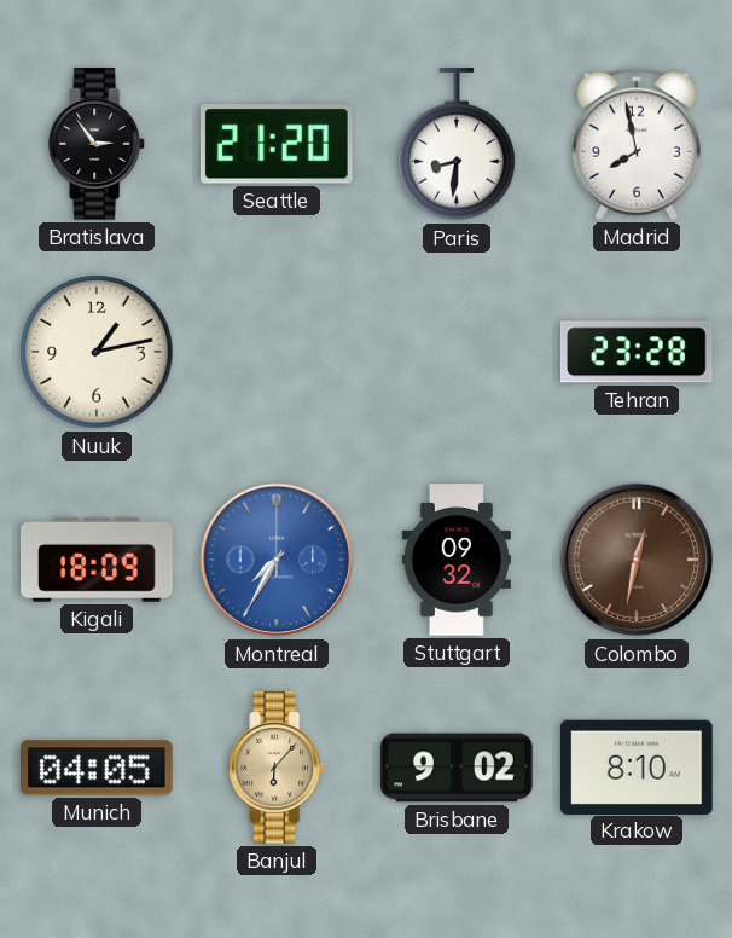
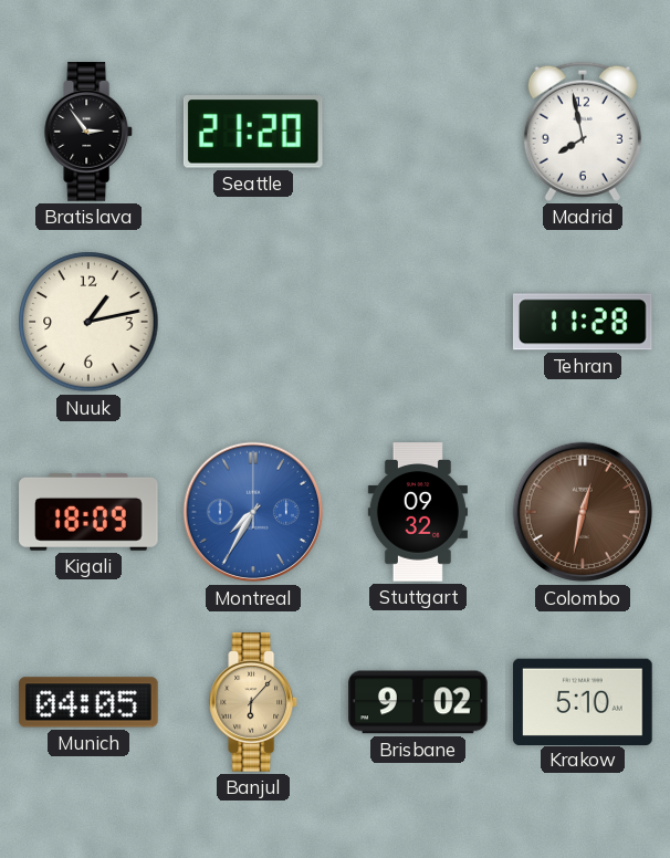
Paris: 8:31 -> none
Tehran: 23:28 -> 11:28
Krakow: 8:10 -> 5:10
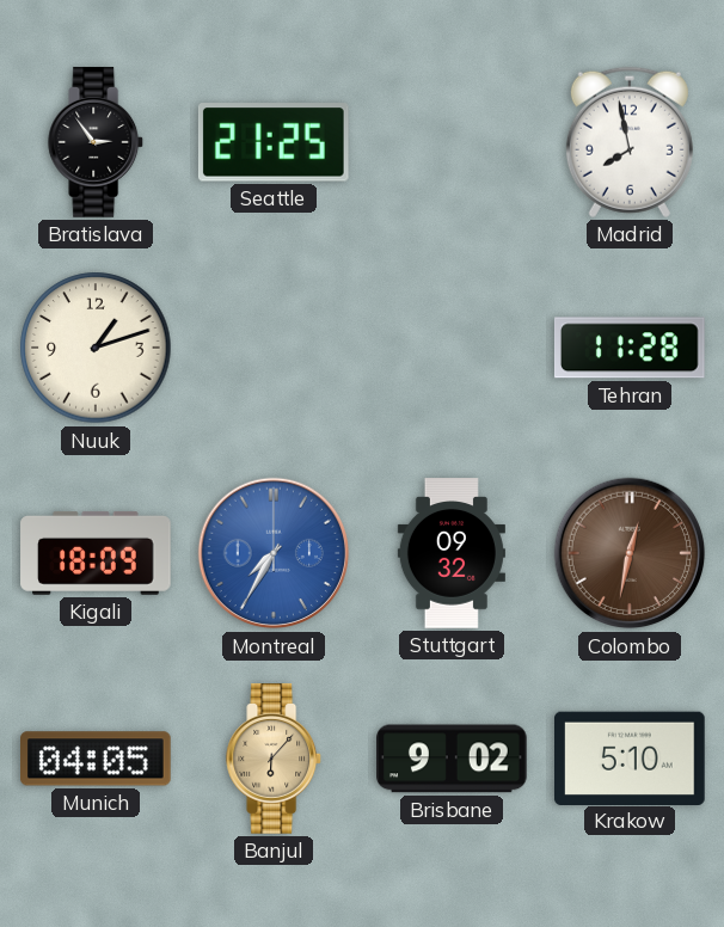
Seattle: 21:20 -> 21:25
Nuuk: 1:13 -> 1:12
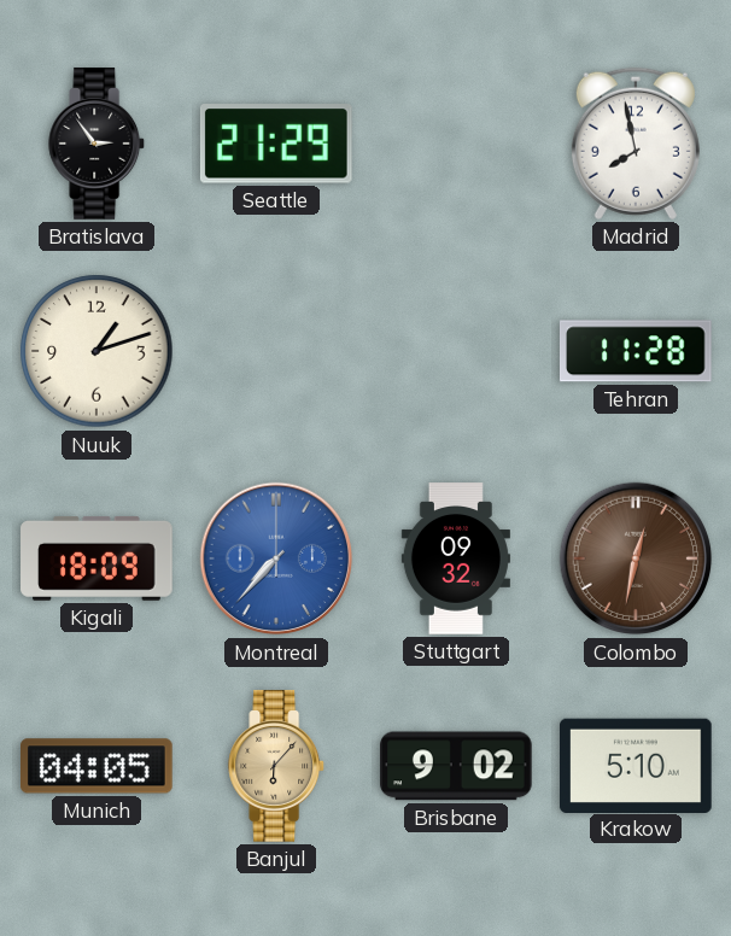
Seattle: 21:25 -> 21:29
Montreal: 7:35 -> 7:37
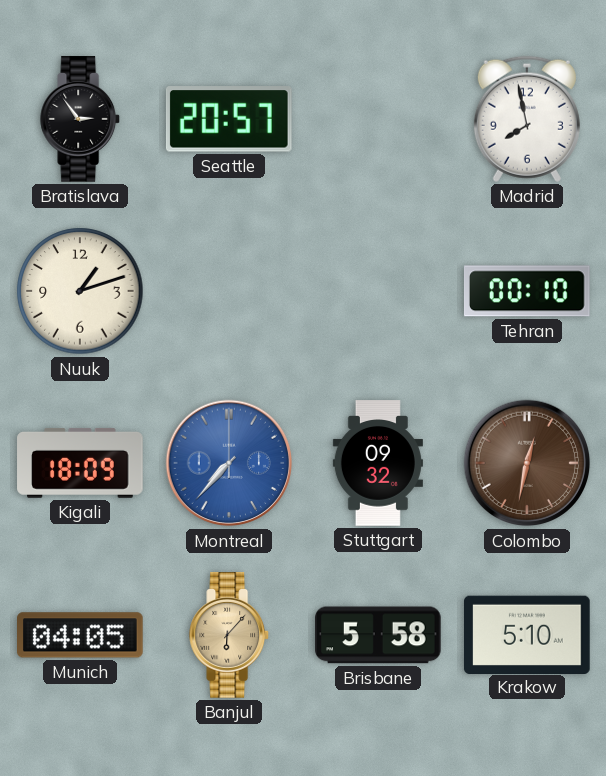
Seattle: 21:29 -> 20:57
Tehran: 11:28 -> 00:10
Brisbane: 9:02 -> 5:58
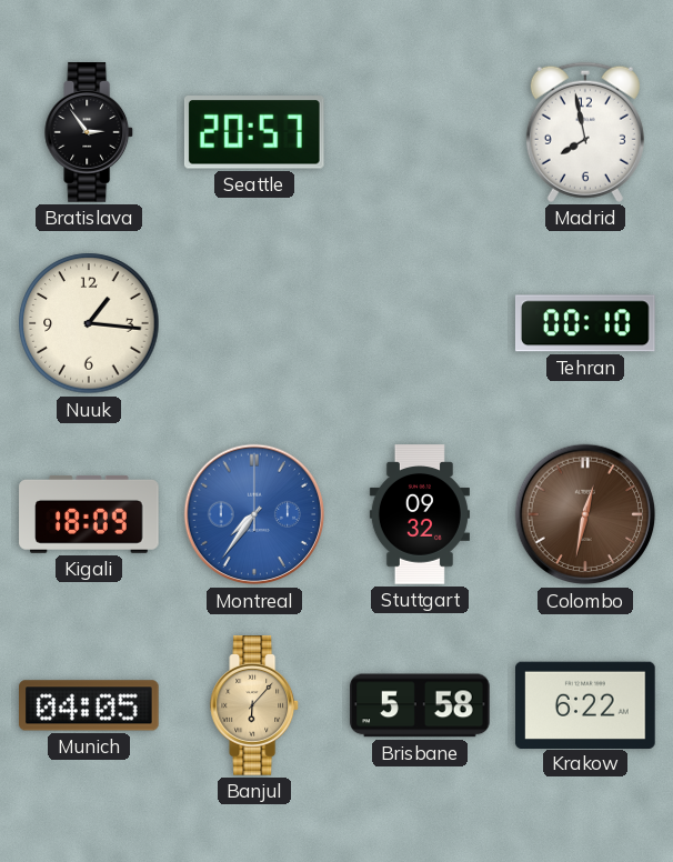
Nuuk: 1:12 -> 1:16
Montreal: 7:37 -> 7:36
Krakow: 5:10 -> 6:22
